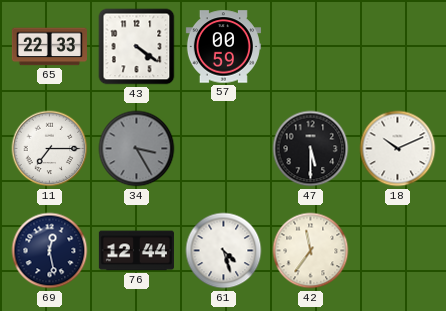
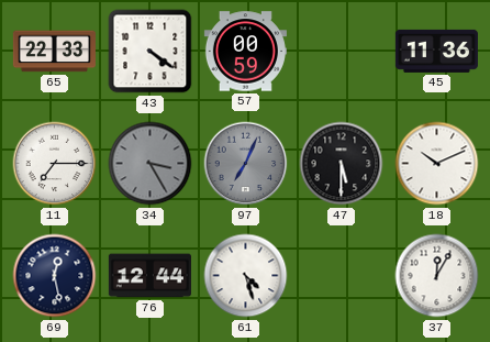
45: none -> 11:36
97: none -> 7:04
42: 11:36 -> none
37: none -> 12:05
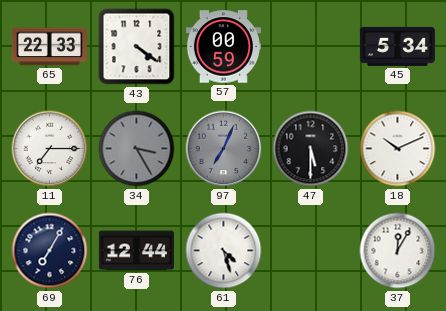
45: 11:36 -> 5:34
69: 12:28 -> 7:05
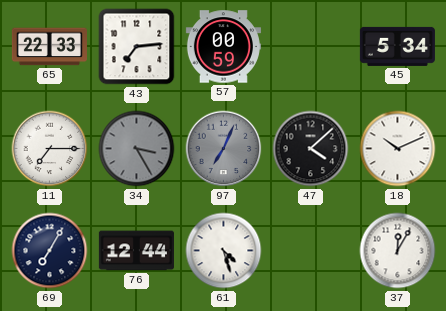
43: 4:21 -> 7:14
47: 5:30 -> 4:08
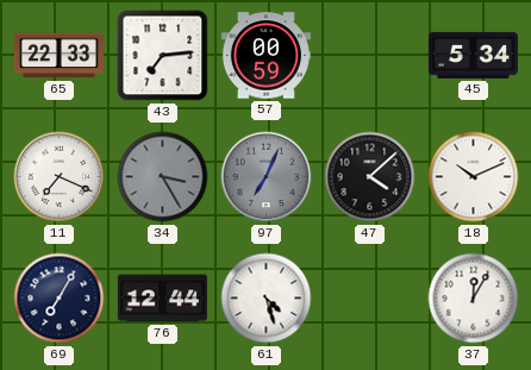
11: 7:15 -> 7:19
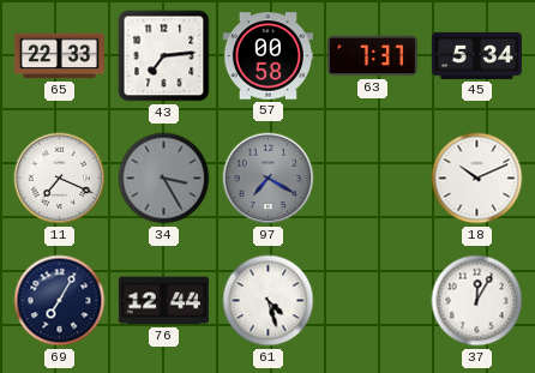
57: 00:59 -> 00:58
63: none -> 7:37
97: 7:04 -> 7:20
47: 4:08 -> none
